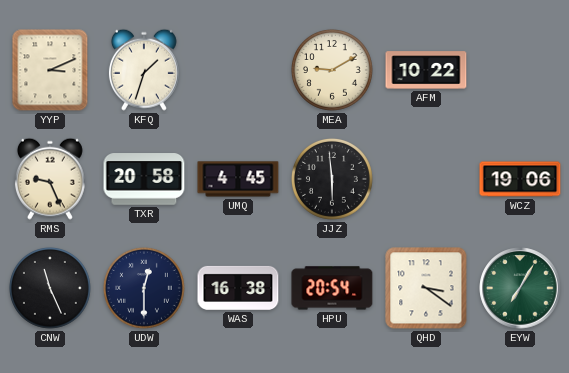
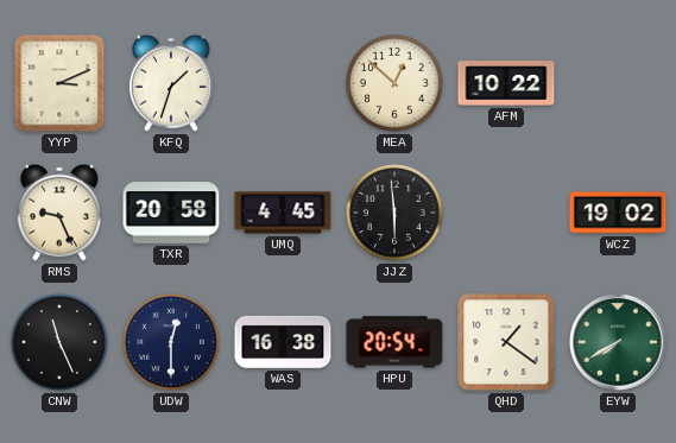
MEA: 9:10 -> 12:52
WCZ: 19:06 -> 19:02
QHD: 3:21 -> 1:21
EYW: 7:05 -> 7:40
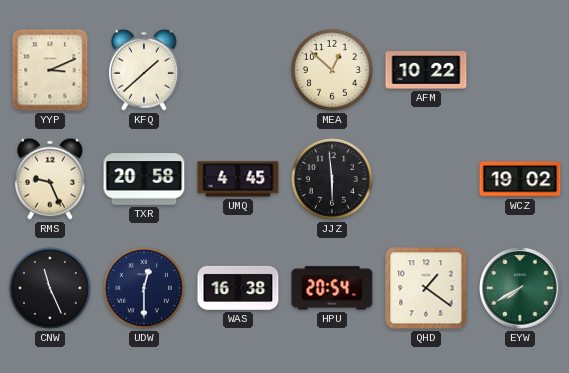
KFQ: 1:33 -> 1:38
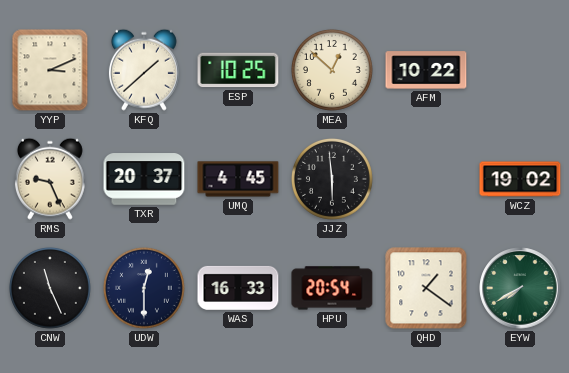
ESP: none -> 10:25
TXR: 20:58 -> 20:37
WAS: 16:38 -> 16:33
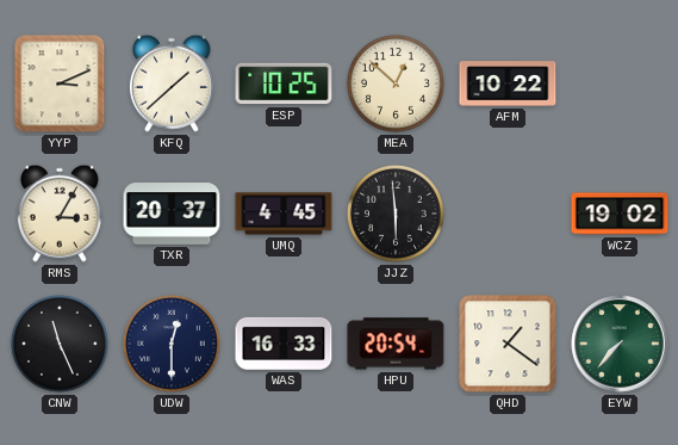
RMS: 9:26 -> 3:05
EYW: 7:40 -> 7:37
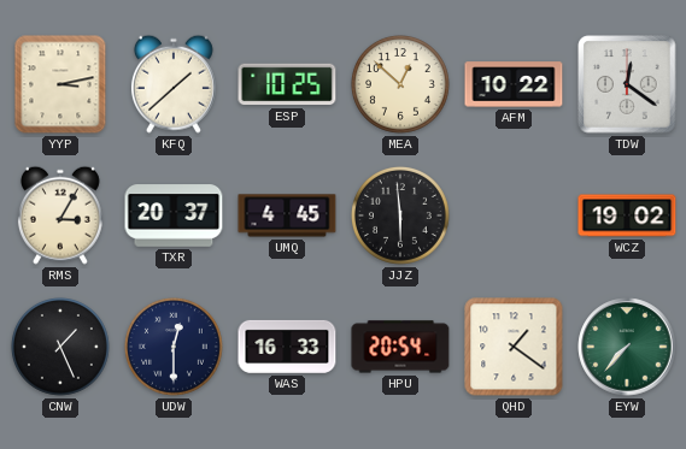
YYP: 3:11 -> 3:13
TDW: none -> 12:21
CNW: 11:26 -> 1:26
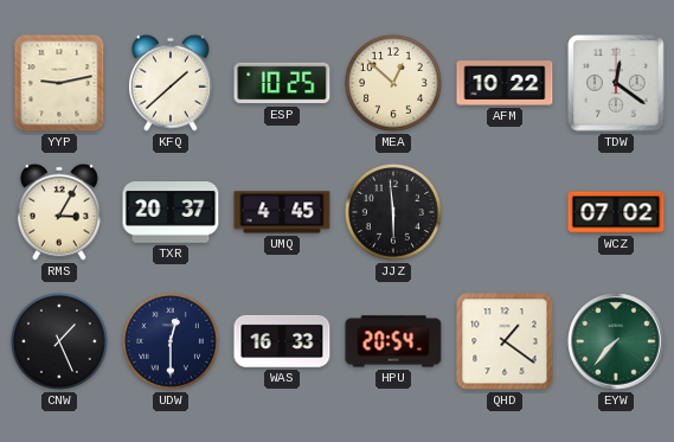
YYP: 3:13 -> 9:13
WCZ: 19:02 -> 07:02
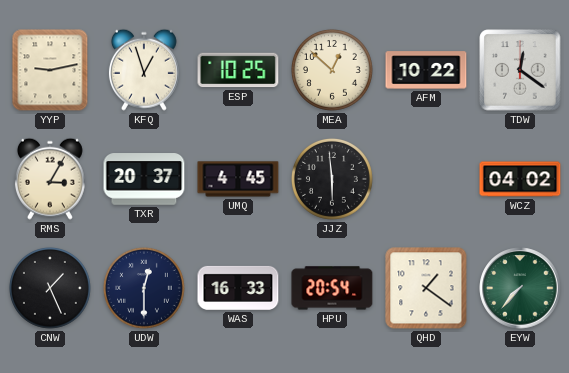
KFQ: 1:38 -> 12:57
WCZ: 07:02 -> 04:02
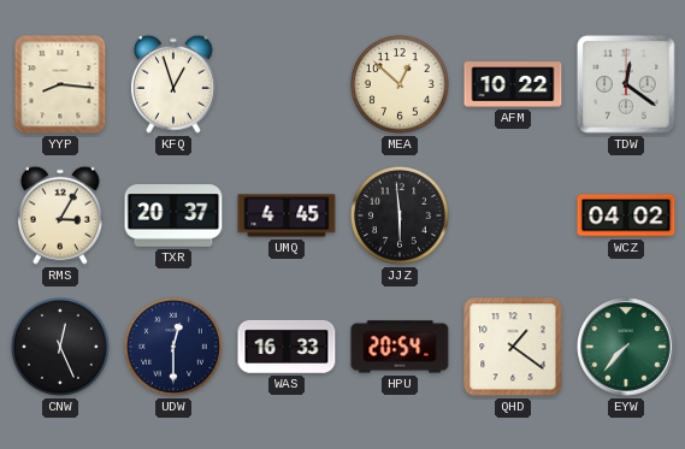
YYP: 9:13 -> 8:16
ESP: 10:25 -> none
CNW: 1:26 -> 12:26
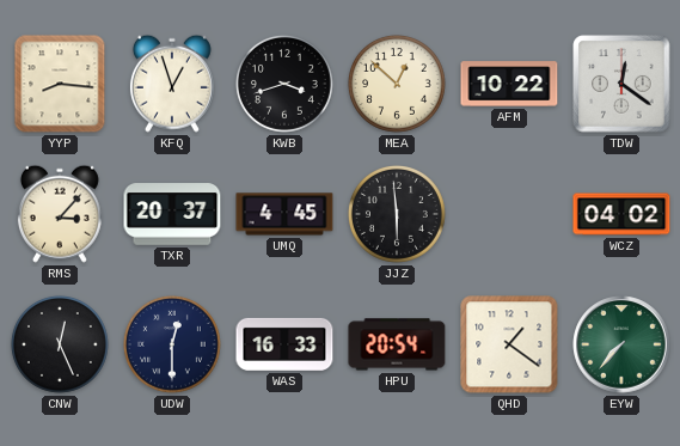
KWB: none -> 3:42
RMS: 3:05 -> 3:07
